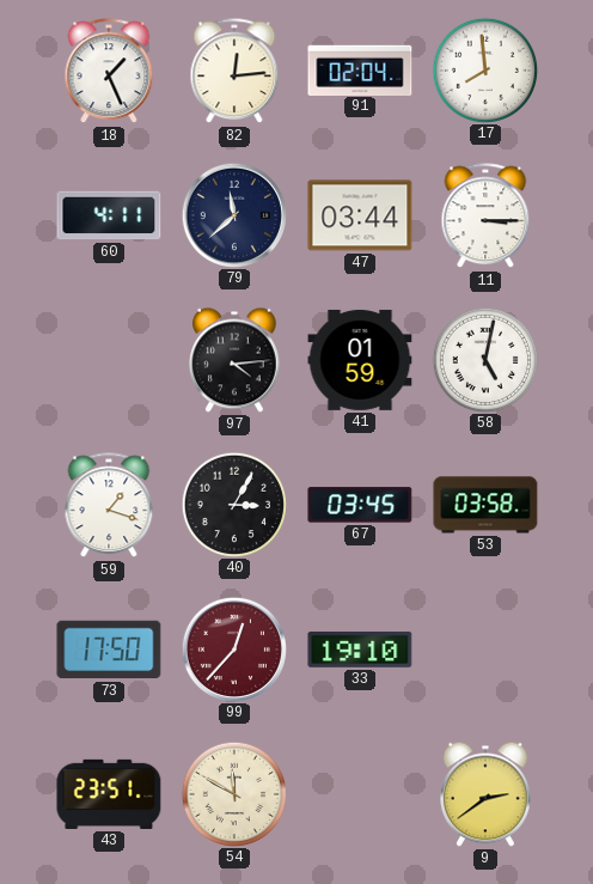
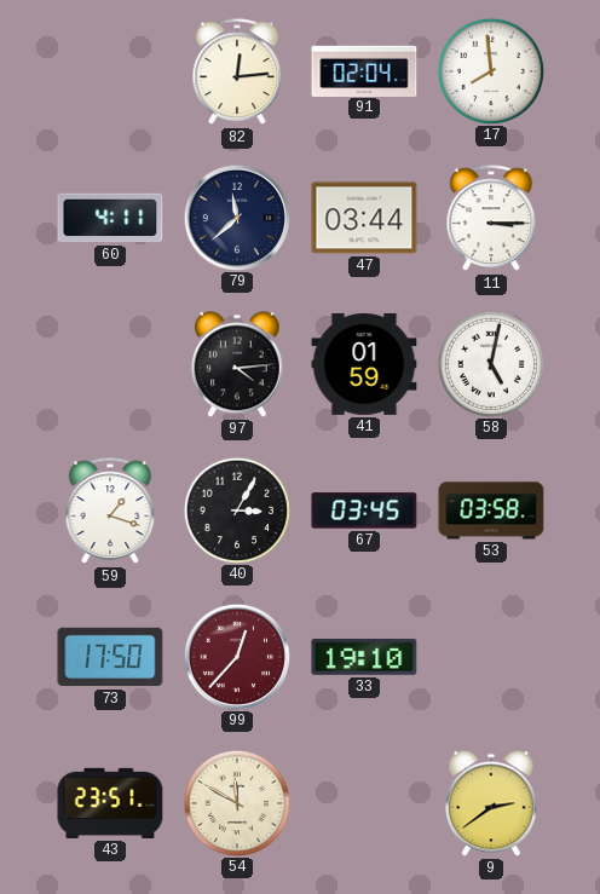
18: 1:26 -> none
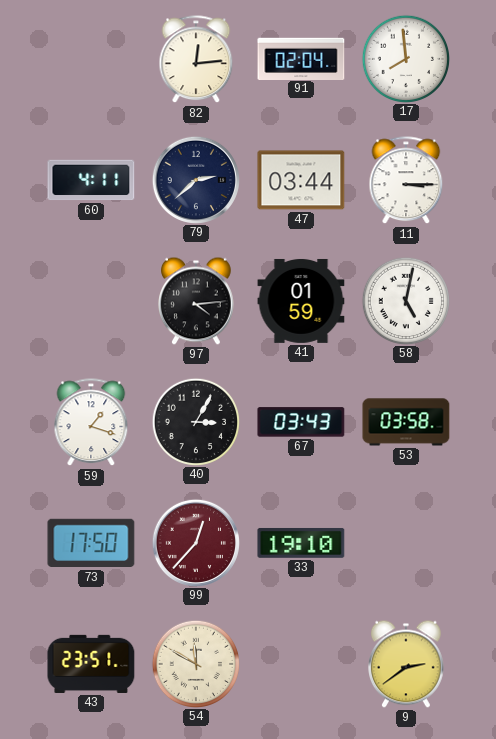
79: 11:38 -> 2:38
67: 03:45 -> 03:43
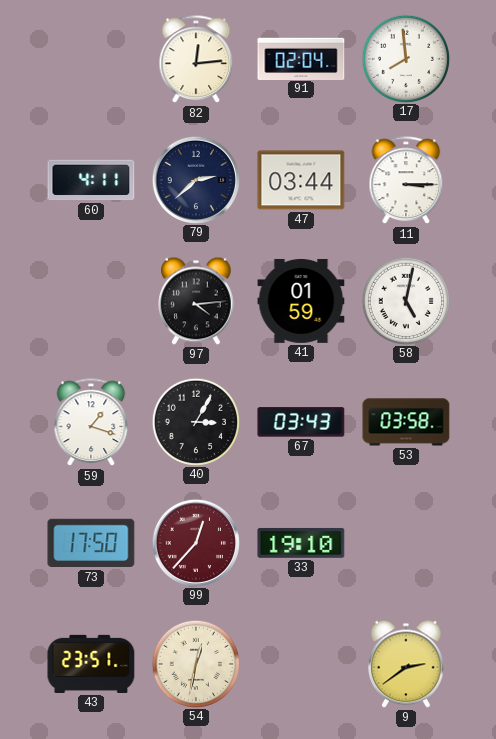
54: 11:50 -> 12:32
